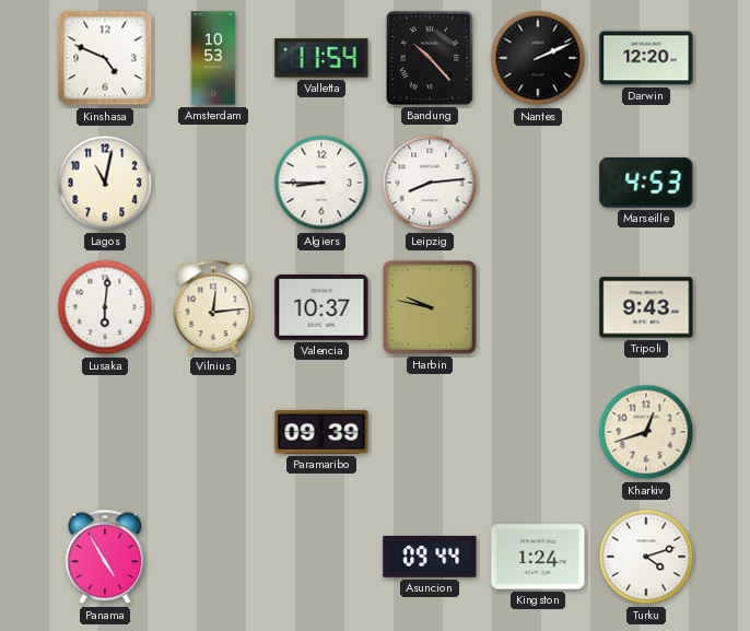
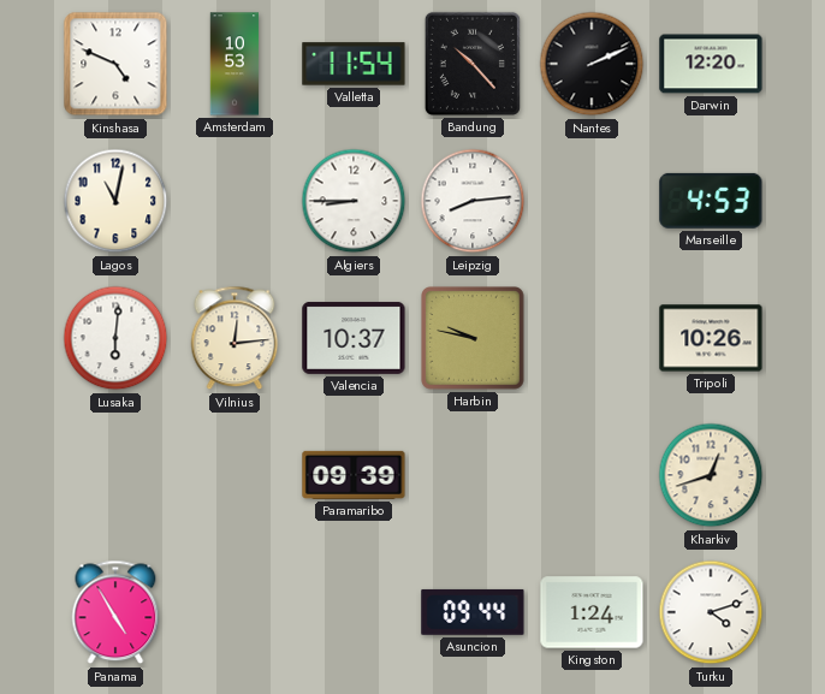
Tripoli: 9:43 -> 10:26
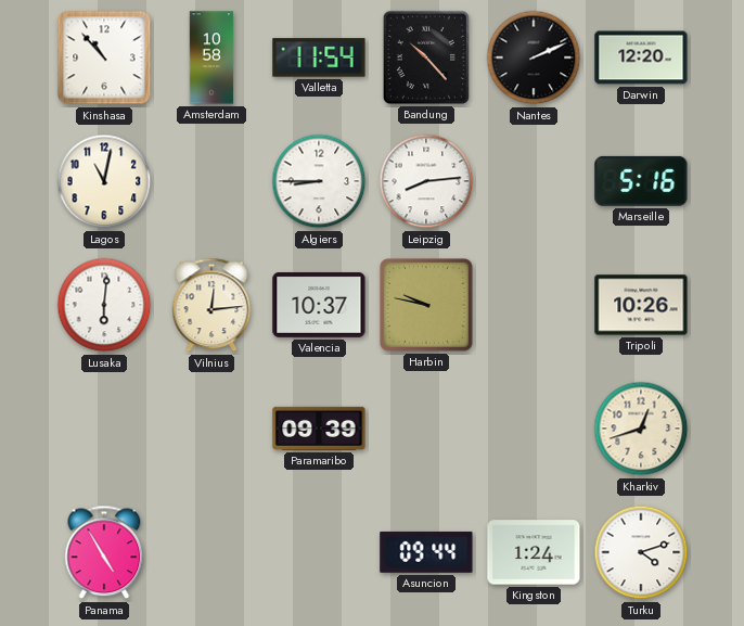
Kinshasa: 4:49 -> 10:53
Amsterdam: 10:53 -> 10:58
Marseille: 4:53 -> 5:16
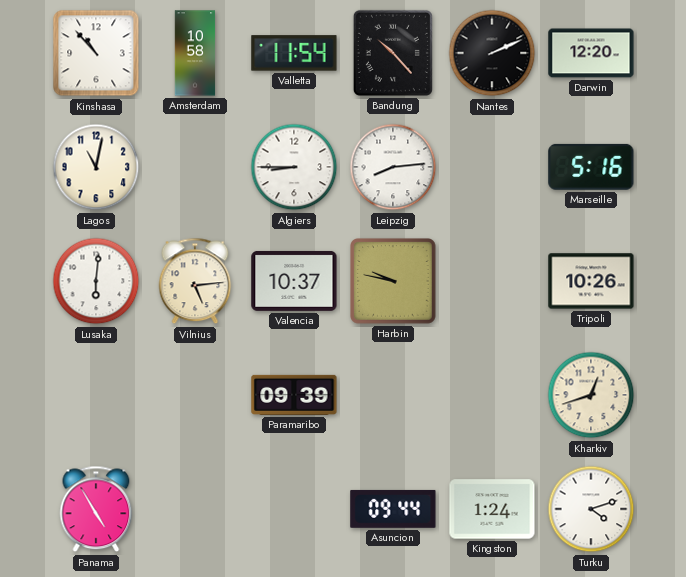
Vilnius: 12:14 -> 5:14
